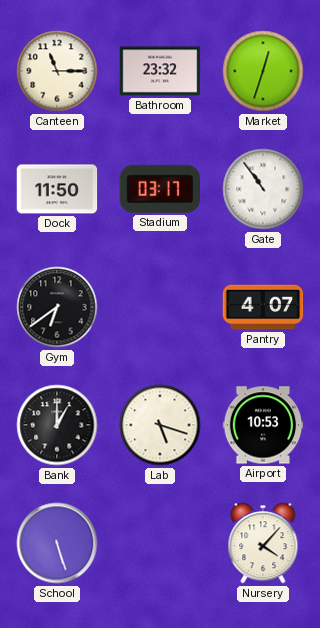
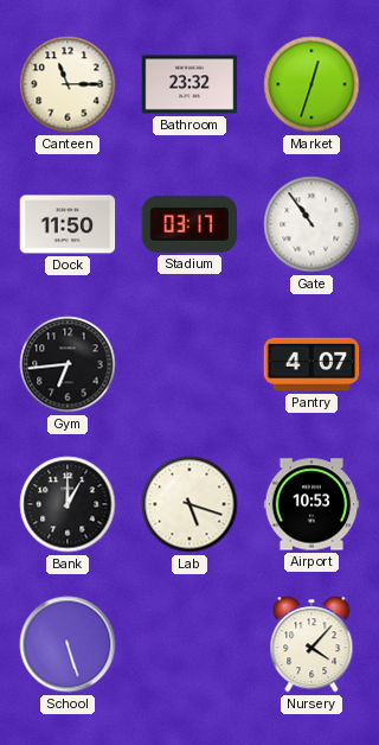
Gym: 6:39 -> 6:44
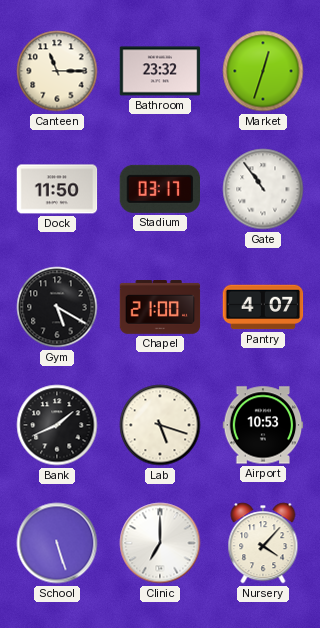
Gym: 6:44 -> 5:20
Chapel: none -> 21:00
Bank: 1:00 -> 1:41
Clinic: none -> 7:00
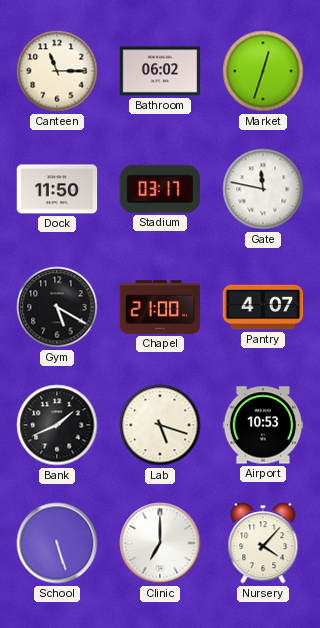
Bathroom: 23:32 -> 06:02
Gate: 10:54 -> 11:47
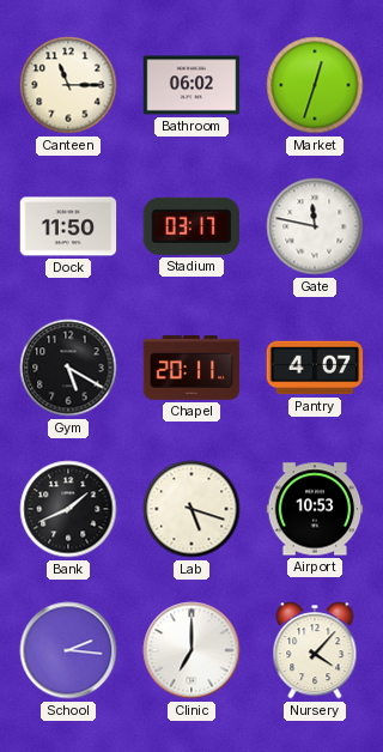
Chapel: 21:00 -> 20:11
School: 5:27 -> 2:16
